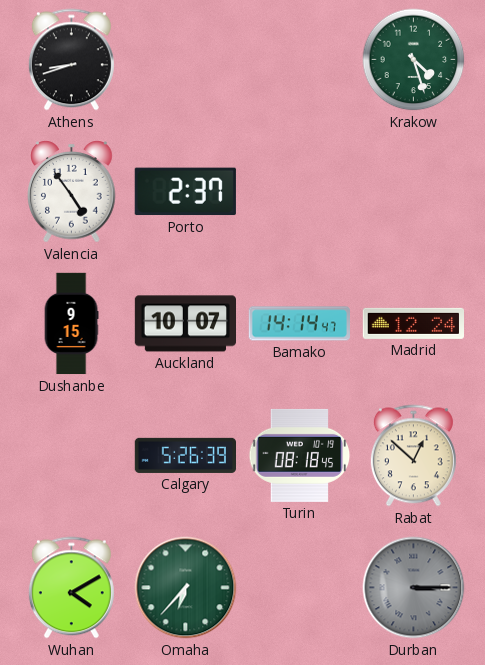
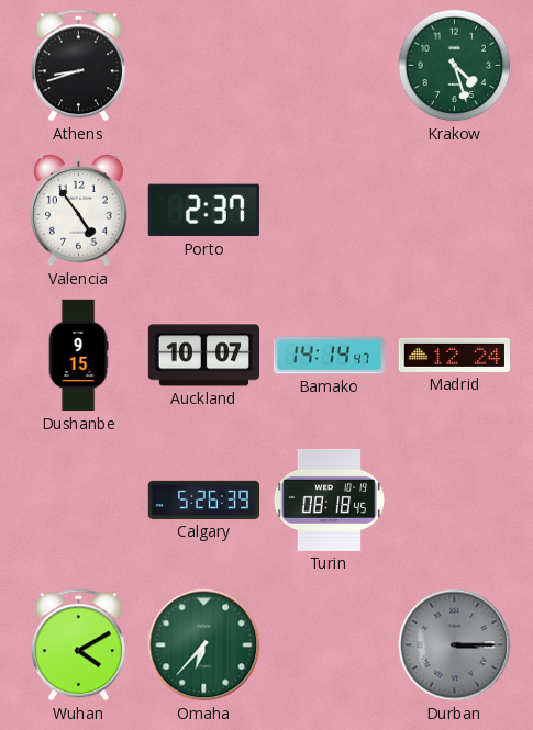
Rabat: 12:52 -> none
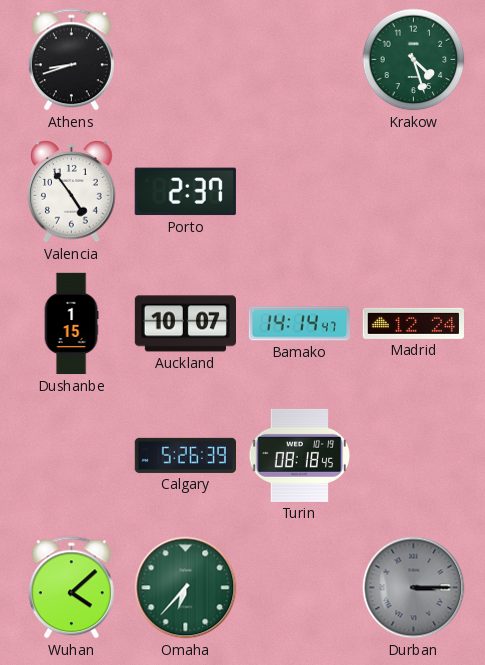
Dushanbe: 9:15 -> 1:15
Wuhan: 4:10 -> 4:08
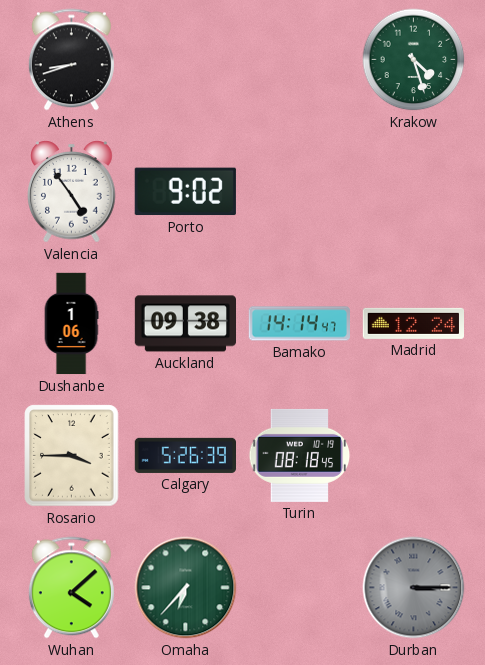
Porto: 2:37 -> 9:02
Dushanbe: 1:15 -> 1:06
Auckland: 10:07 -> 09:38
Rosario: none -> 3:45
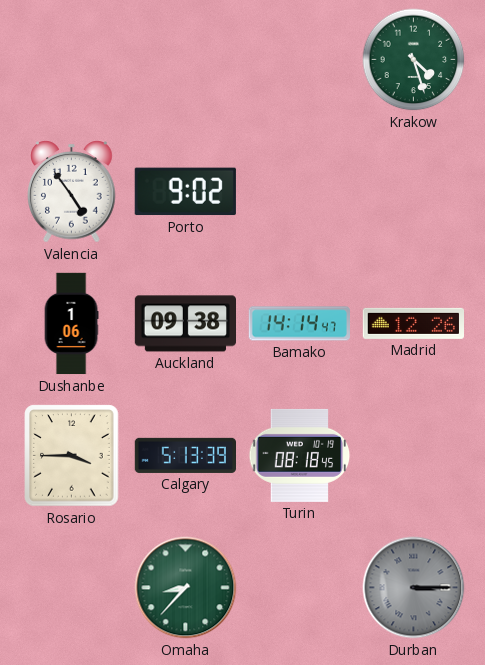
Athens: 8:42 -> none
Madrid: 12:24 -> 12:26
Calgary: 5:26 -> 5:13
Wuhan: 4:08 -> none
Omaha: 6:37 -> 8:37
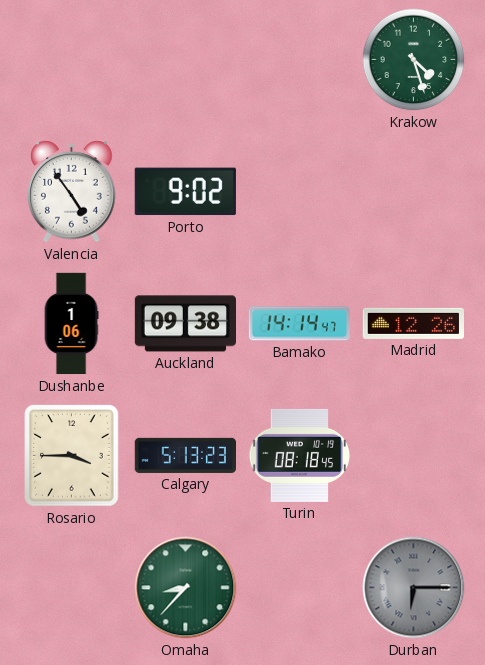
Calgary: 5:13:39 -> 5:13:23
Durban: 3:15 -> 6:15
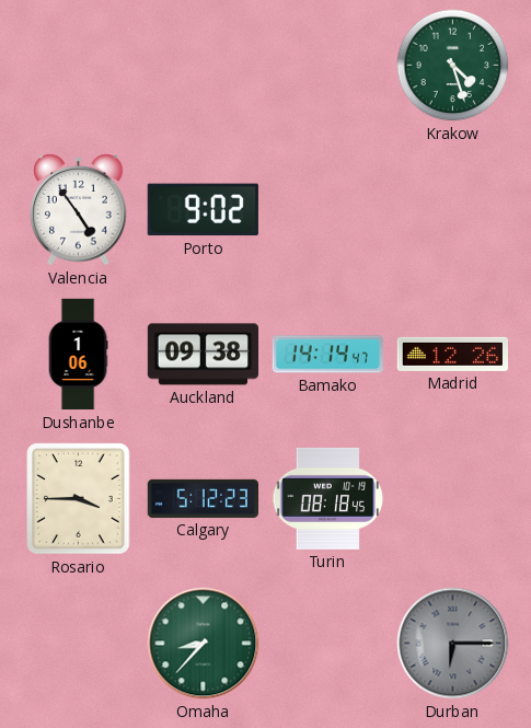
Calgary: 5:13 -> 5:12
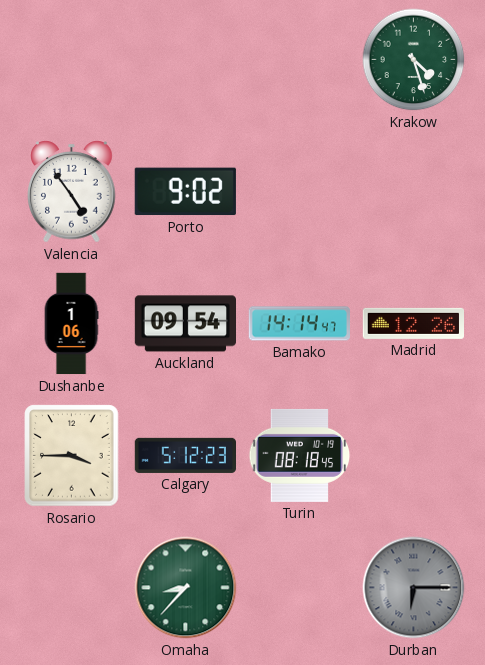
Auckland: 09:38 -> 09:54
